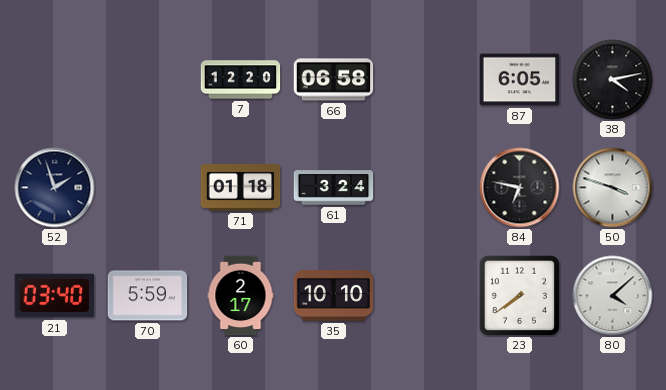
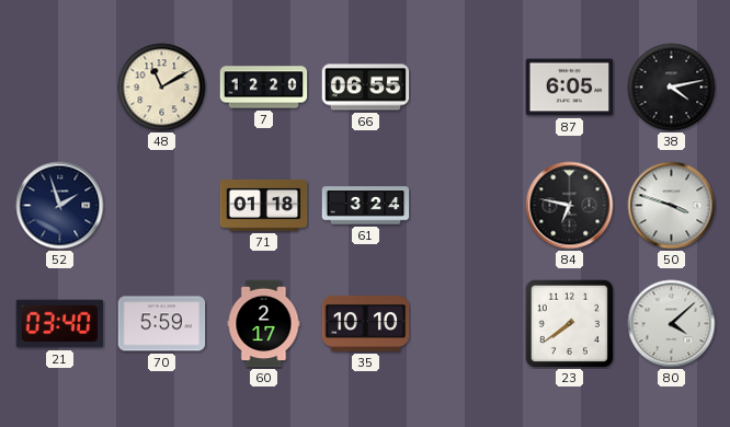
48: none -> 11:10
66: 06:58 -> 06:55
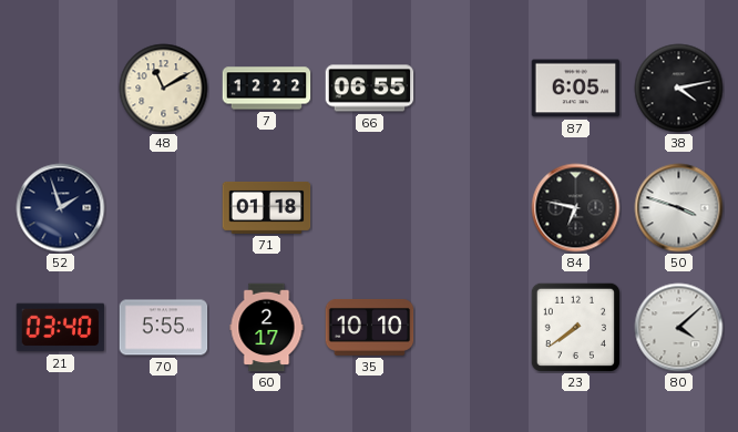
7: 12:20 -> 12:22
61: 3:24 -> none
70: 5:59 -> 5:55
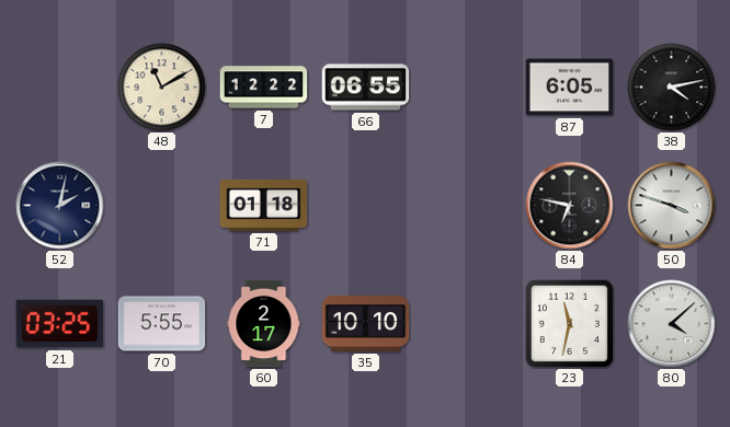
52: 1:57 -> 2:02
21: 03:40 -> 03:25
23: 7:39 -> 11:32
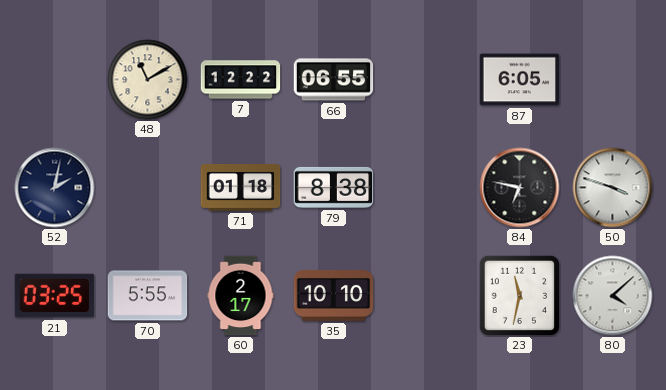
38: 4:13 -> none
79: none -> 8:38
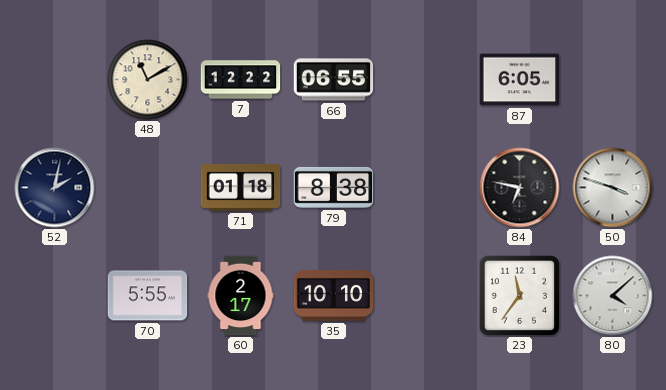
21: 03:25 -> none
23: 11:32 -> 11:36
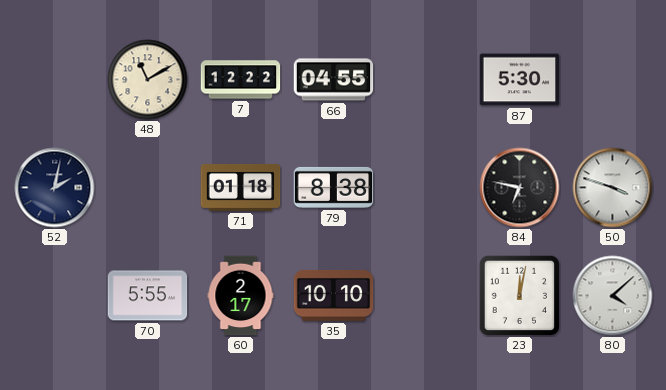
66: 06:55 -> 04:55
87: 6:05 -> 5:30
23: 11:36 -> 12:02
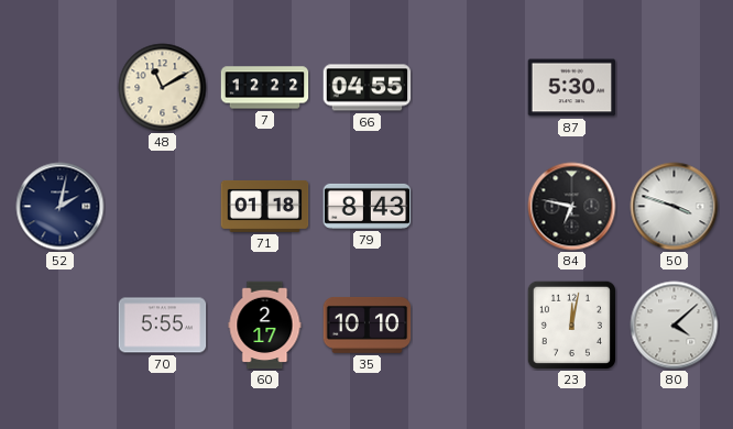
79: 8:38 -> 8:43
